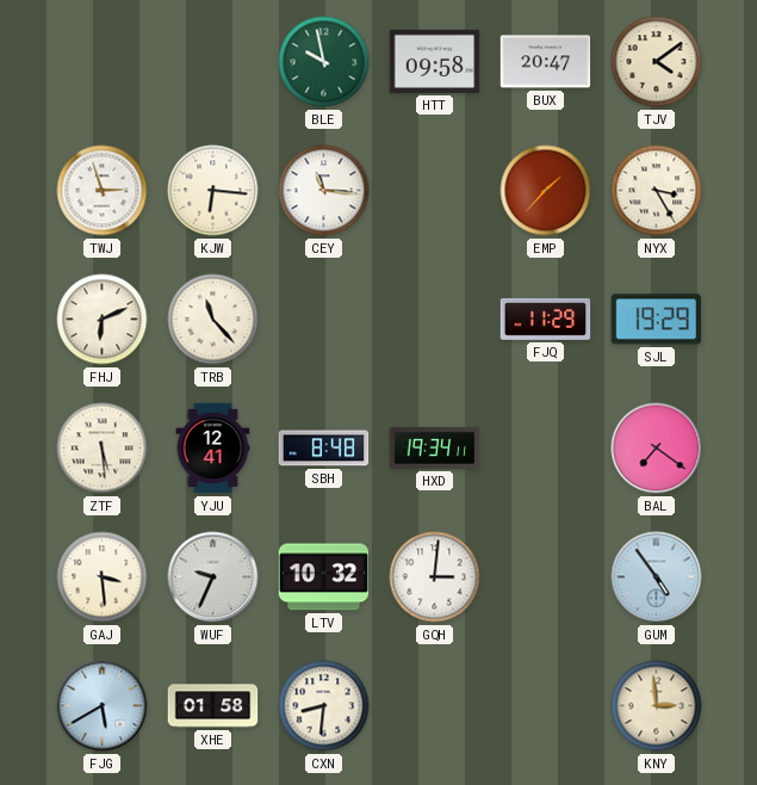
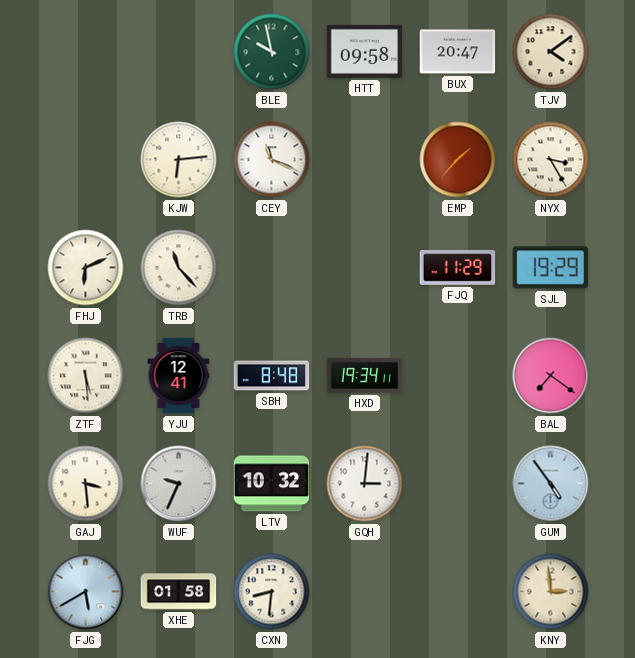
TWJ: 2:57 -> none
KJW: 6:16 -> 6:14
CEY: 11:16 -> 11:19
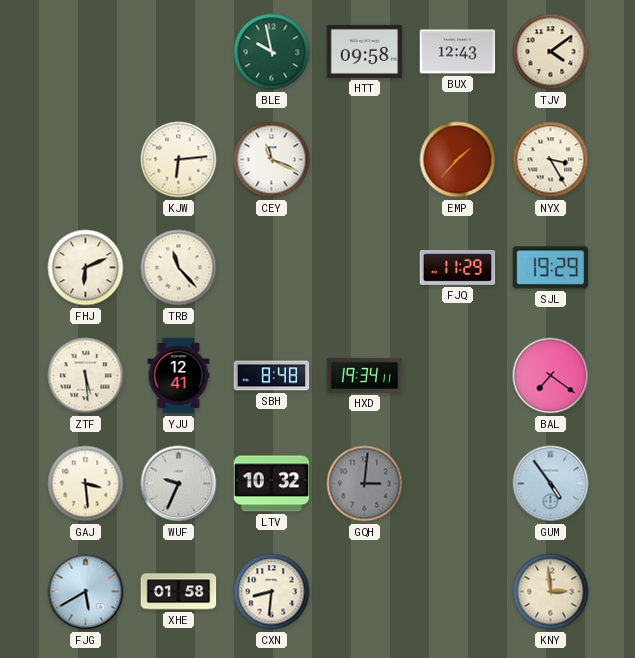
BUX: 20:47 -> 12:43
GQH dial: white -> grey
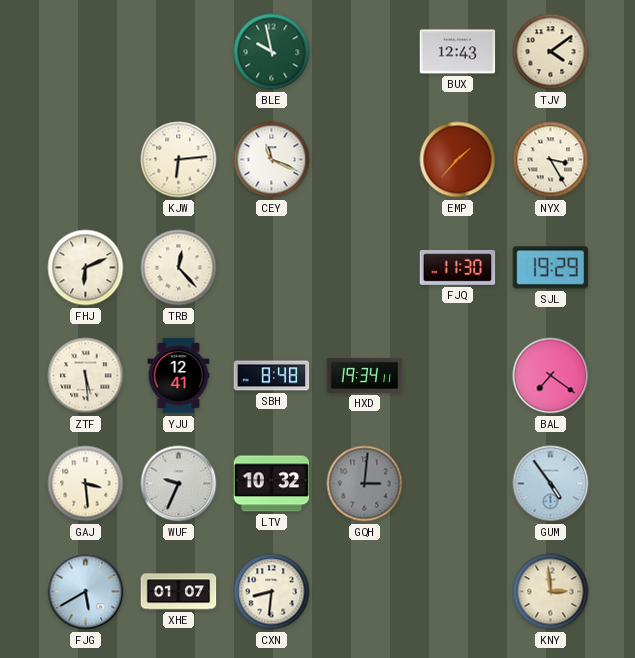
HTT: 09:58 -> none
TRB: 11:23 -> 12:23
FJQ: 11:29 -> 11:30
XHE: 01:58 -> 01:07
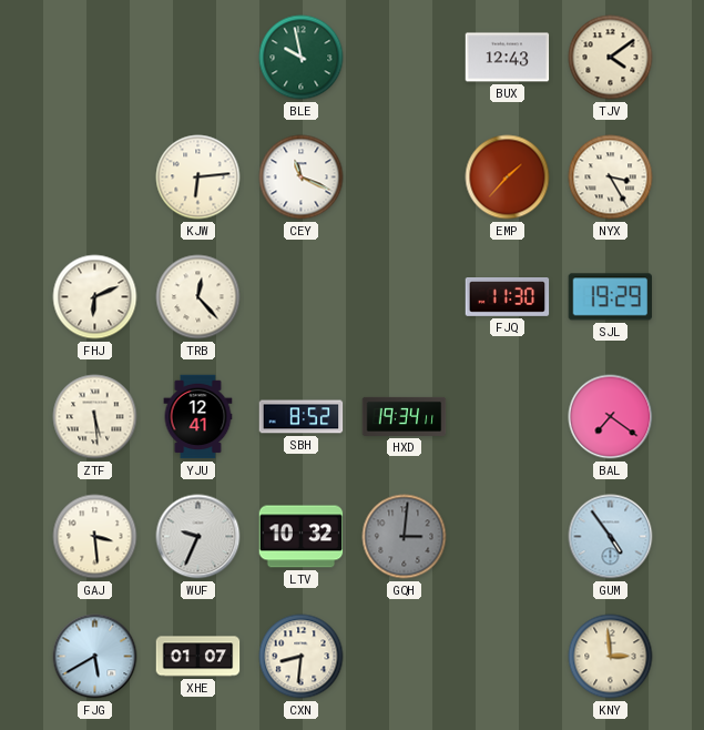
SBH: 8:48 -> 8:52
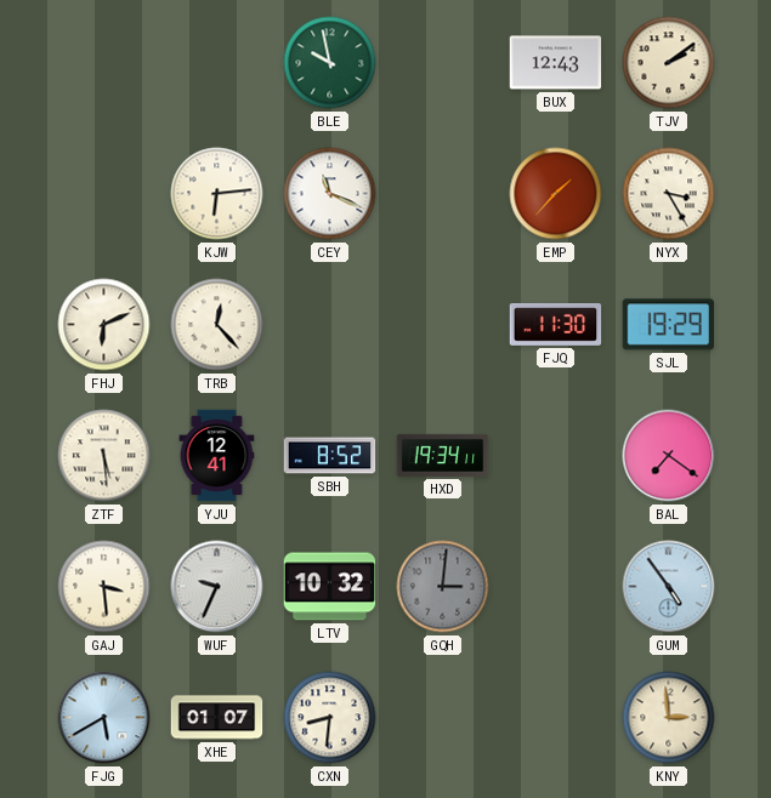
TJV: 4:09 -> 2:09
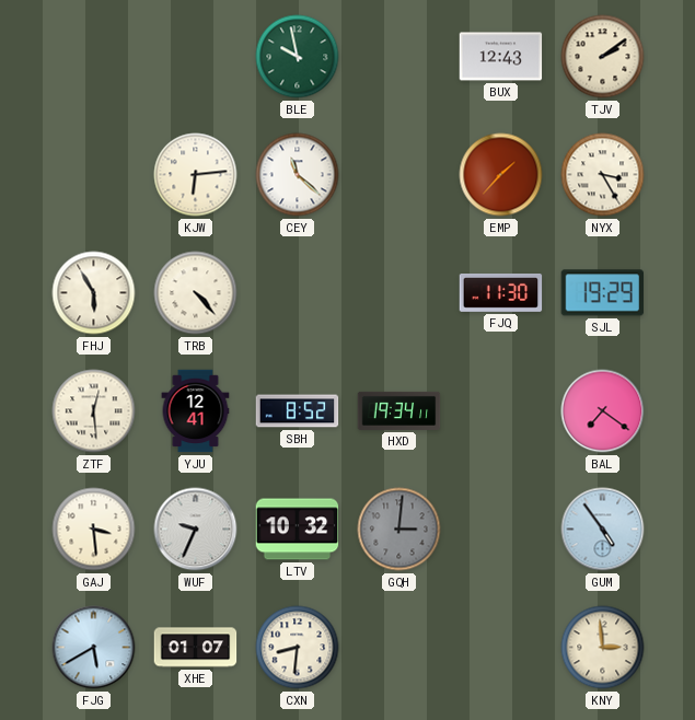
CEY: 11:19 -> 11:22
FHJ: 6:11 -> 5:55
TRB: 12:23 -> 4:23
ZTF: 5:29 -> 12:29
